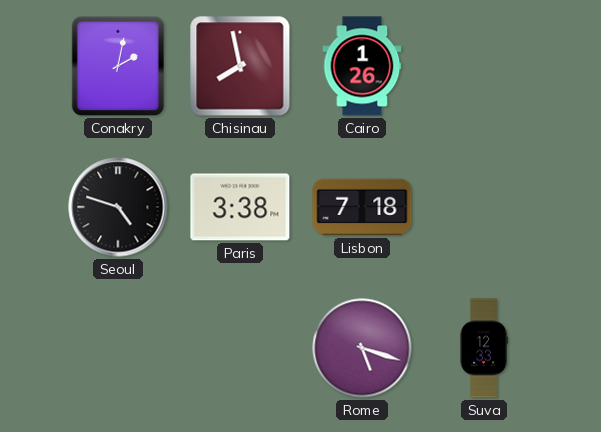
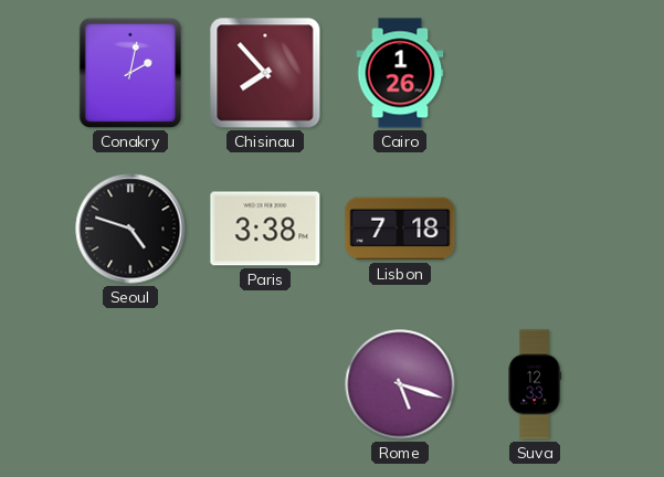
Chisinau: 7:58 -> 7:53
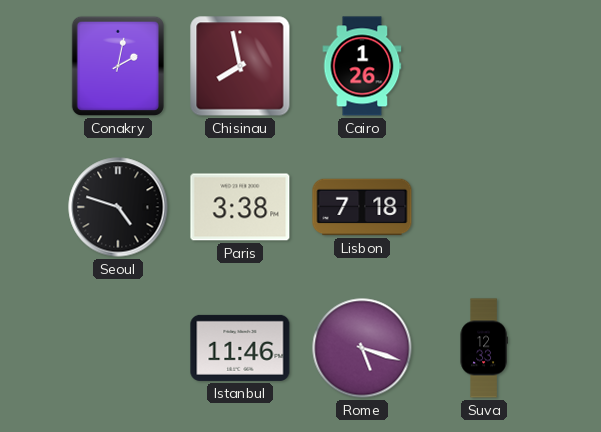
Chisinau: 7:53 -> 7:58
Istanbul: none -> 11:46
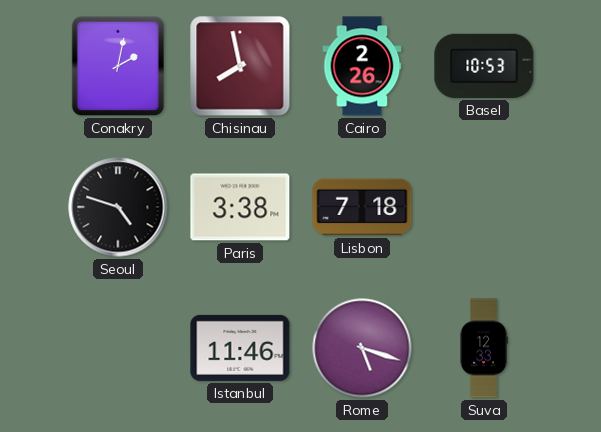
Cairo: 1:26 -> 2:26
Basel: none -> 10:53
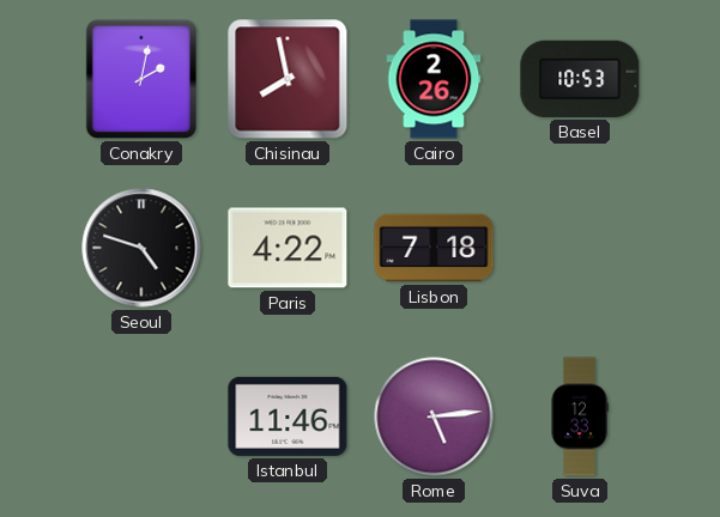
Paris: 3:38 -> 4:22
Rome: 5:18 -> 5:14
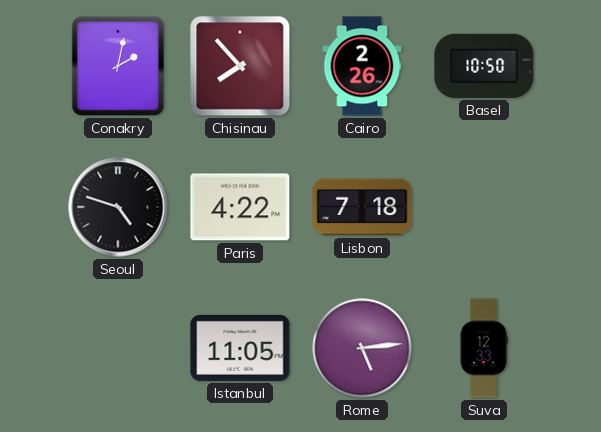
Chisinau: 7:58 -> 7:53
Basel: 10:53 -> 10:50
Istanbul: 11:46 -> 11:05
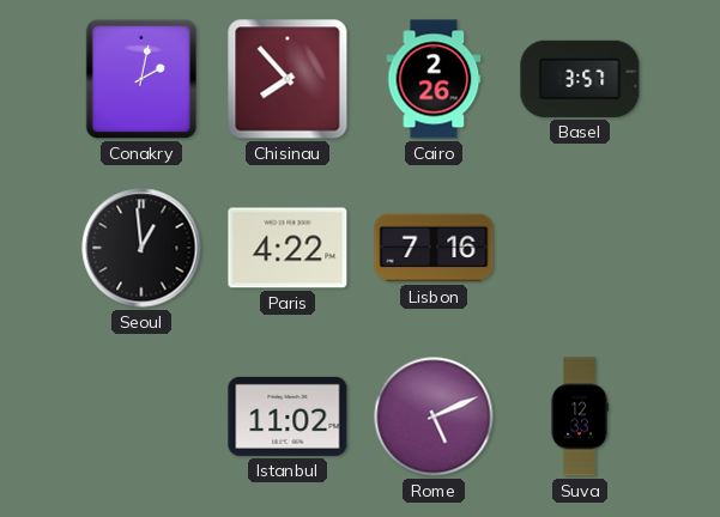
Basel: 10:50 -> 3:57
Seoul: 4:48 -> 12:59
Lisbon: 7:18 -> 7:16
Istanbul: 11:05 -> 11:02
Rome: 5:14 -> 5:11
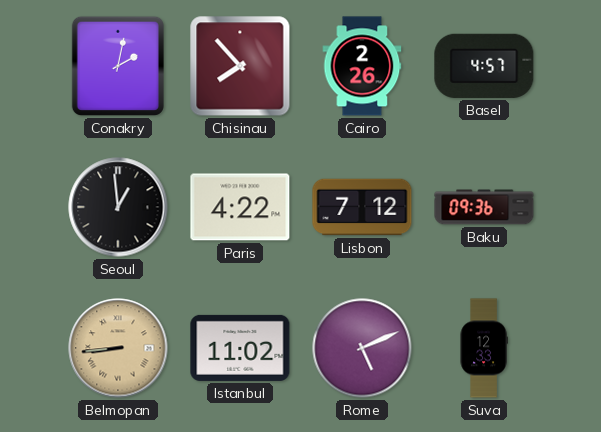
Basel: 3:57 -> 4:57
Lisbon: 7:16 -> 7:12
Baku: none -> 09:36
Belmopan: none -> 8:44
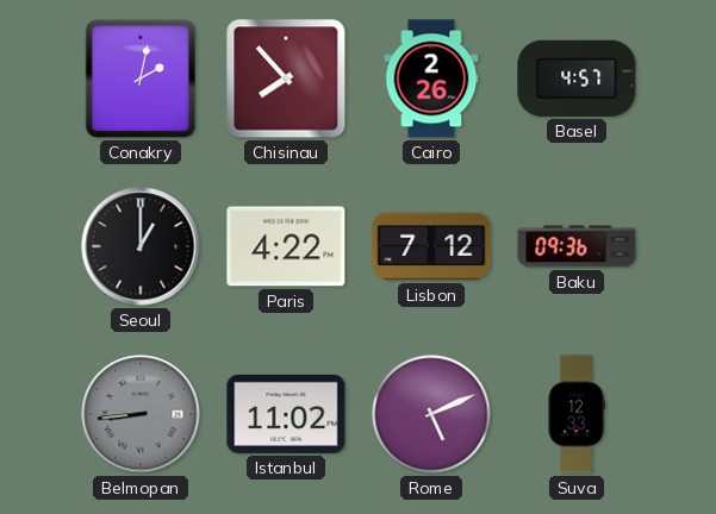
Seoul: 12:59 -> 1:00
Belmopan dial: champagne -> grey
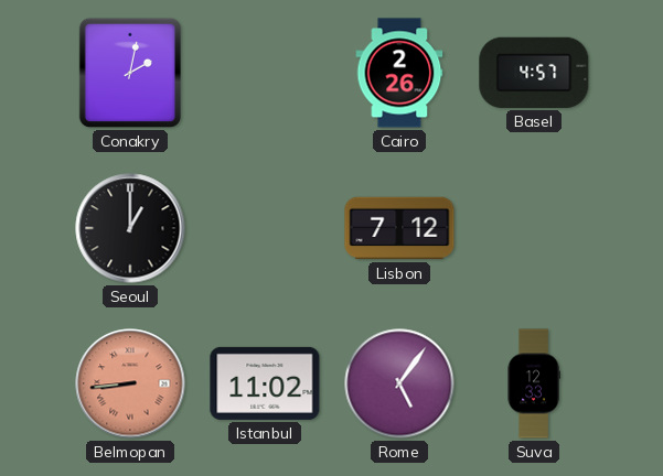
Chisinau: 7:53 -> none
Paris: 4:22 -> none
Baku: 09:36 -> none
Belmopan dial: grey -> salmon
Rome: 5:11 -> 5:06
